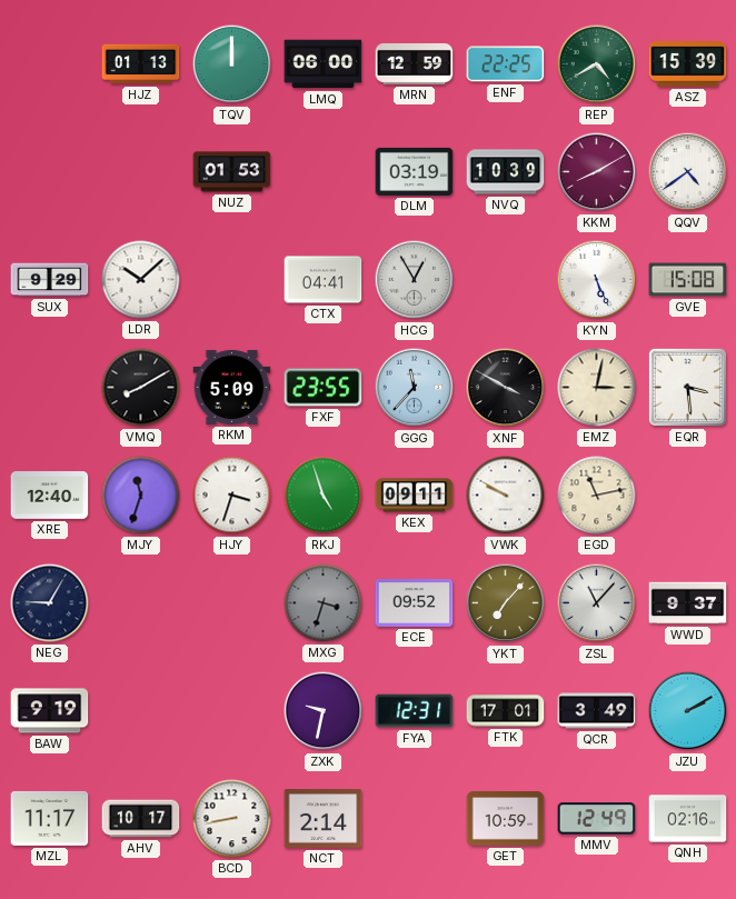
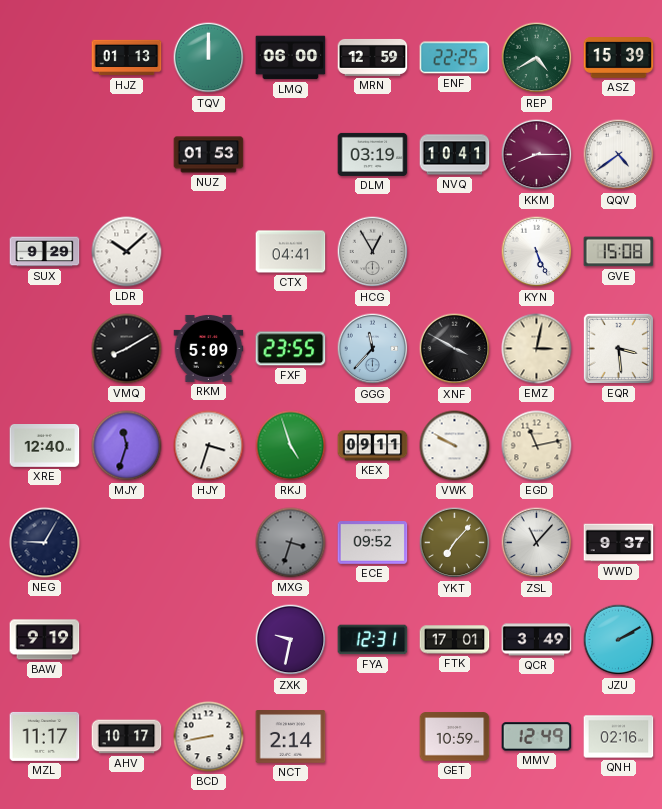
NVQ: 10:39 -> 10:41
KKM: 8:10 -> 8:15
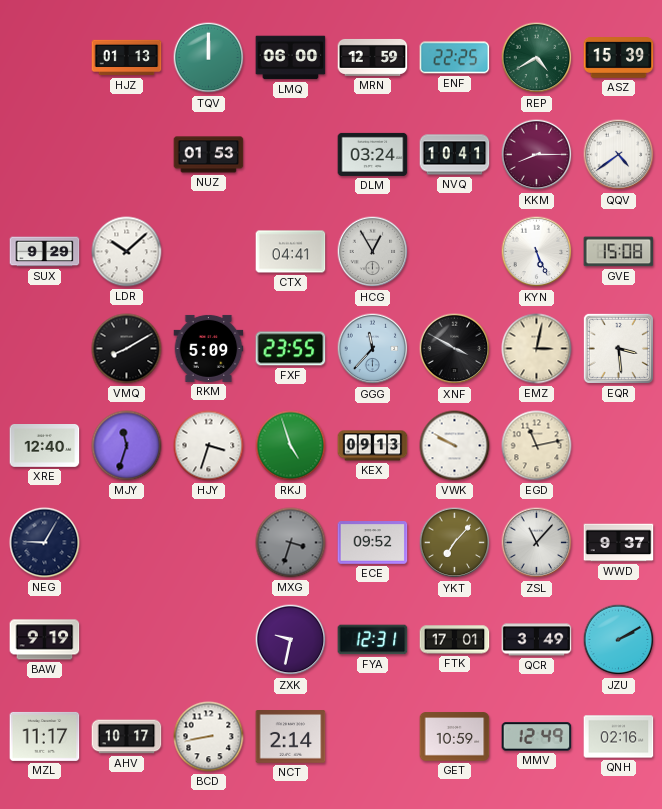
DLM: 03:19 -> 03:24
KEX: 09:11 -> 09:13
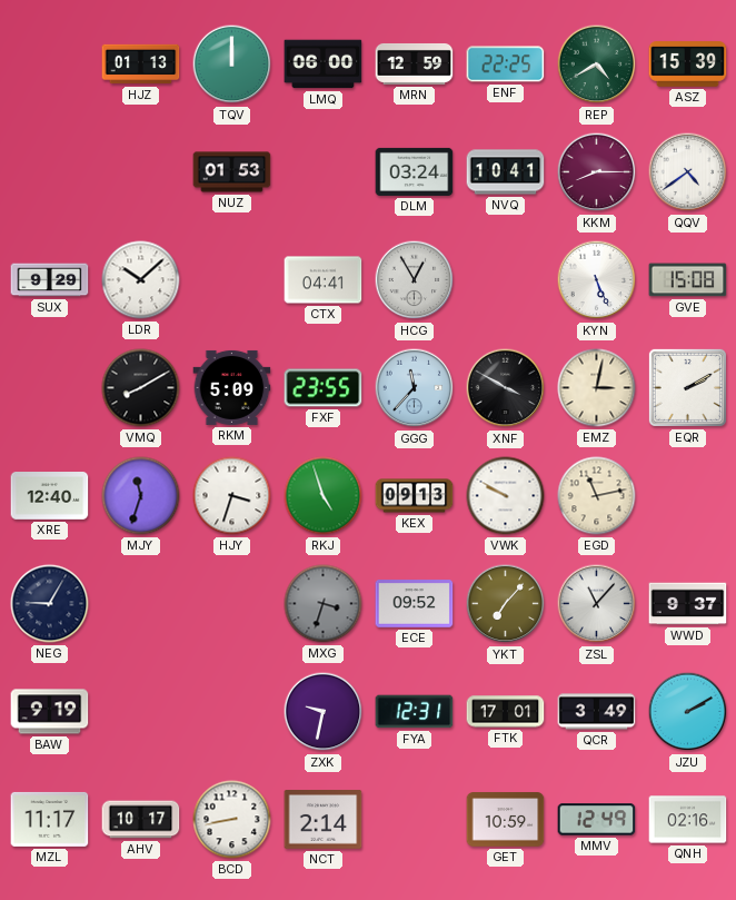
EQR: 3:29 -> 2:10
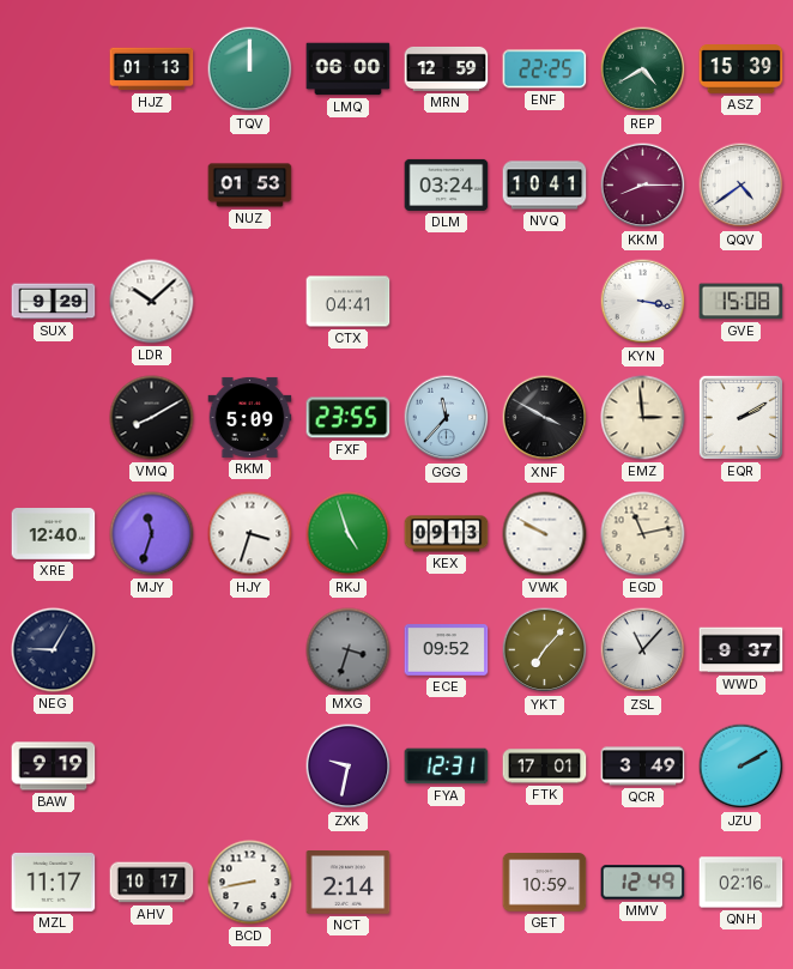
HCG: 12:55 -> none
KYN: 5:26 -> 3:17
EMZ: 3:02 -> 2:59
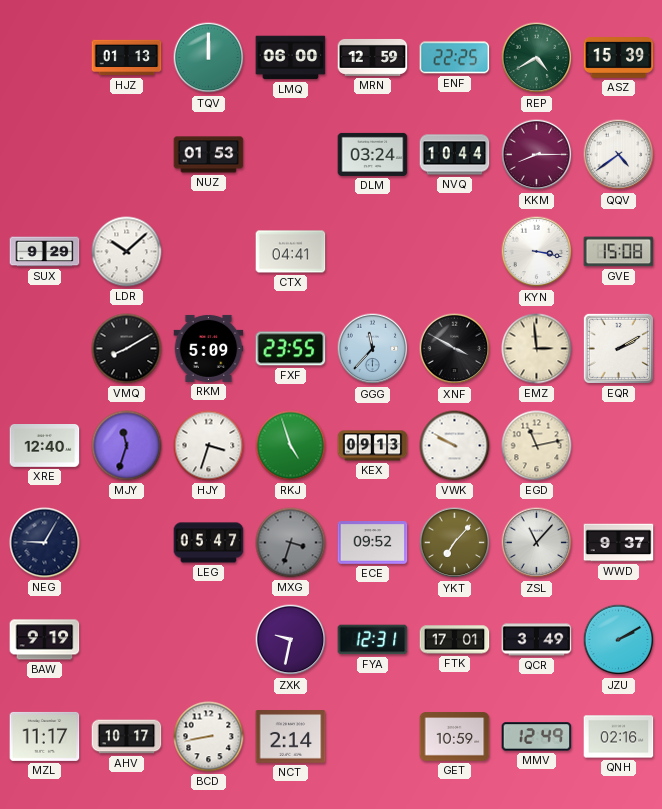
NVQ: 10:41 -> 10:44
LEG: none -> 05:47
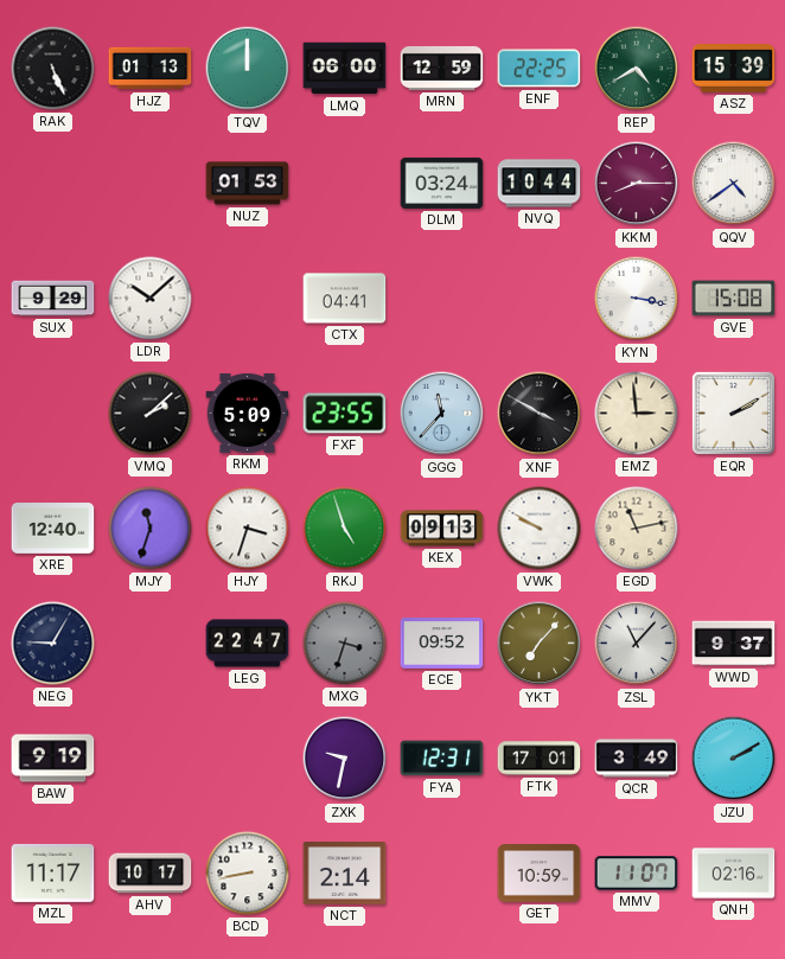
RAK: none -> 5:26
VMQ: 8:10 -> 2:08
LEG: 05:47 -> 22:47
MMV: 12:49 -> 11:07
